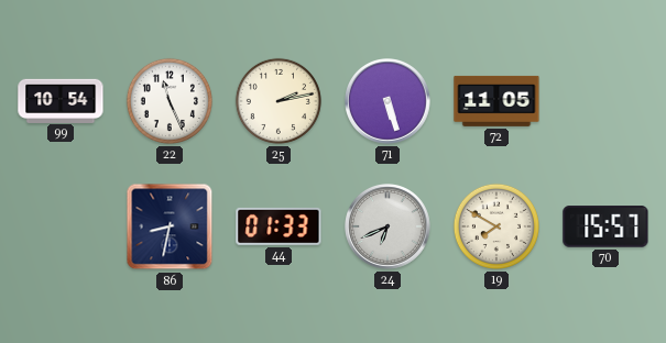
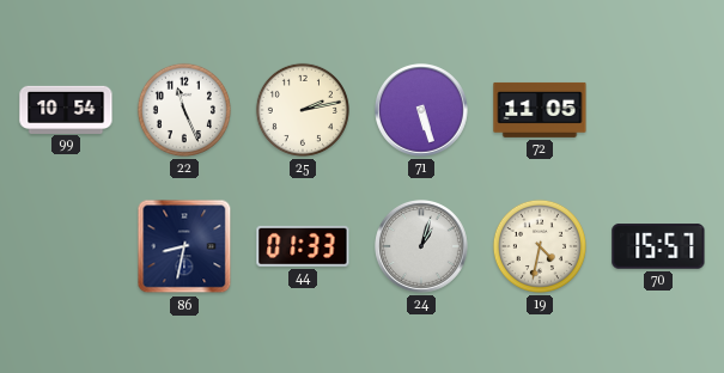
24: 6:41 -> 1:03
19: 7:50 -> 4:32
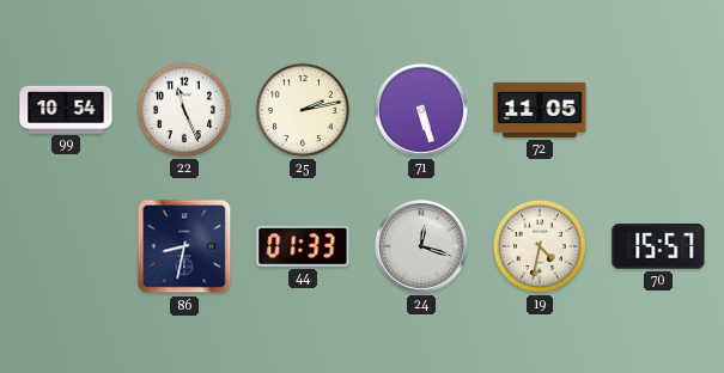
24: 1:03 -> 12:18
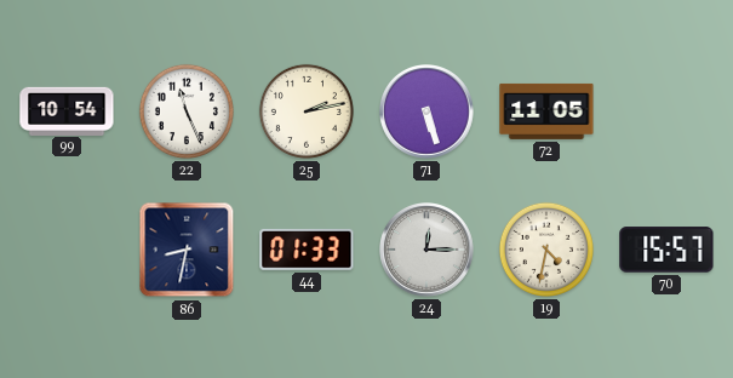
24: 12:18 -> 12:15
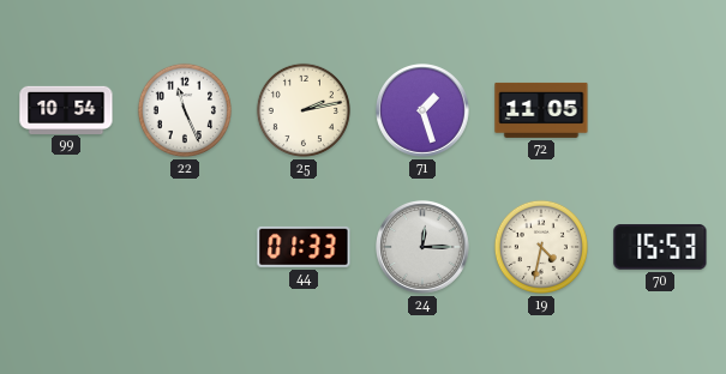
71: 5:27 -> 1:27
86: 8:32 -> none
70: 15:57 -> 15:53
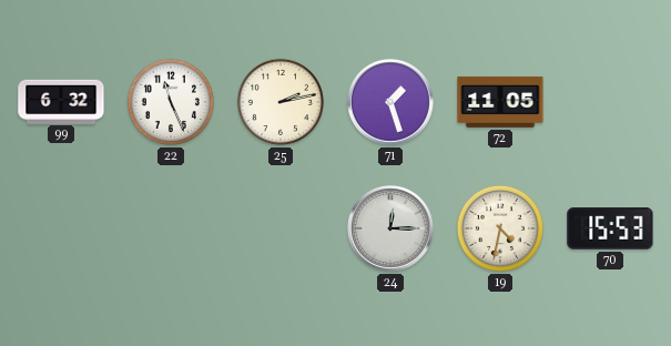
99: 10:54 -> 6:32
44: 01:33 -> none
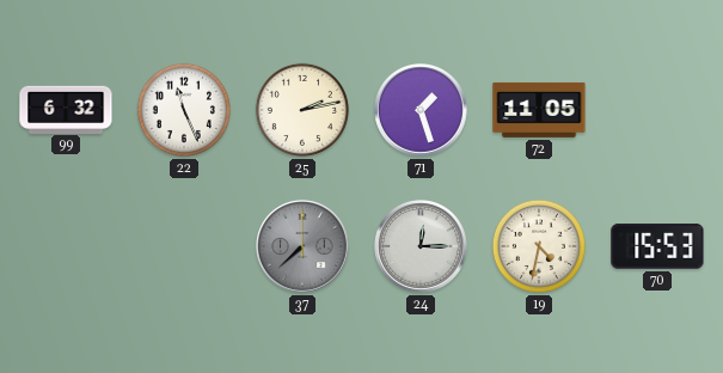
37: none -> 7:38
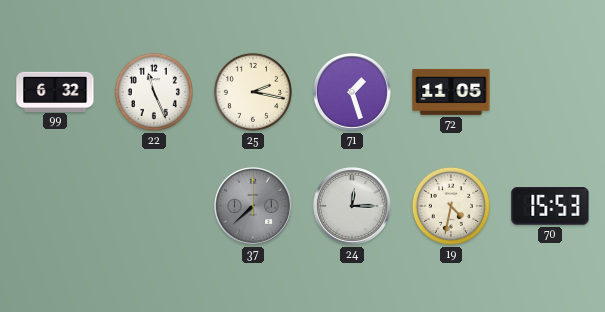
25: 2:13 -> 2:17
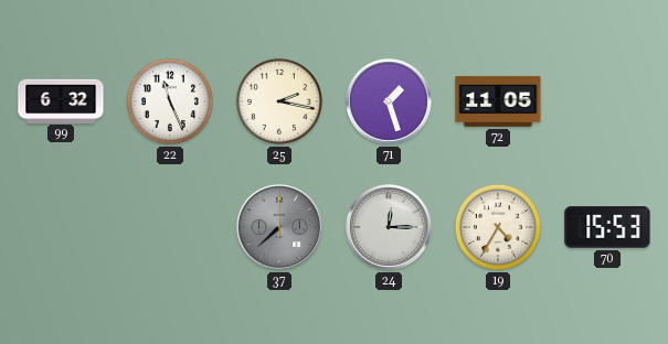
19: 4:32 -> 4:35
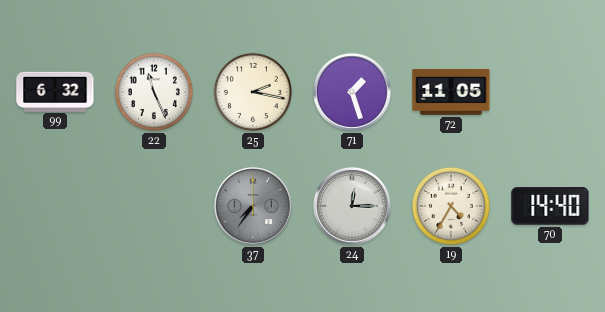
37: 7:38 -> 7:36
70: 15:53 -> 14:40
